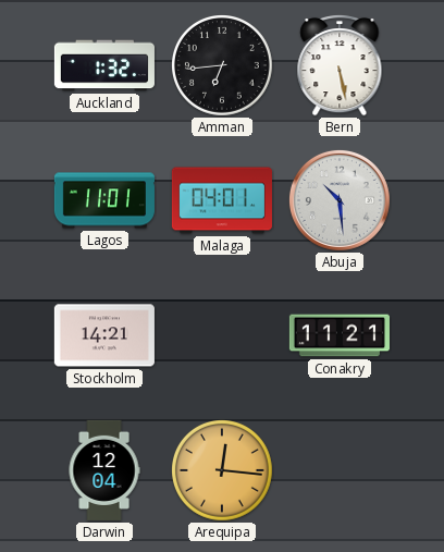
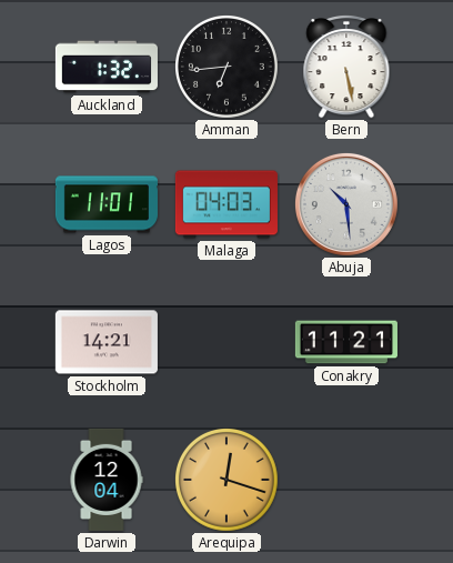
Malaga: 04:01 -> 04:03
Arequipa: 12:16 -> 12:18
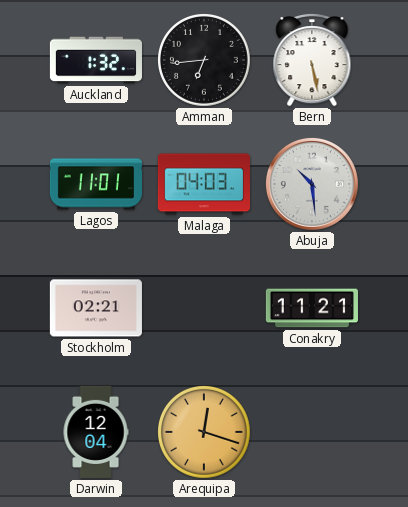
Stockholm: 14:21 -> 02:21
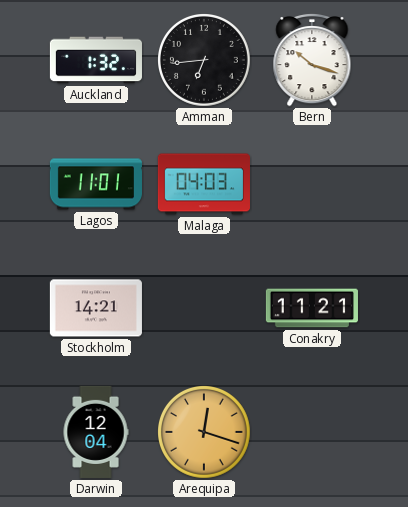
Bern: 5:28 -> 10:18
Abuja: 10:29 -> none
Stockholm: 02:21 -> 14:21
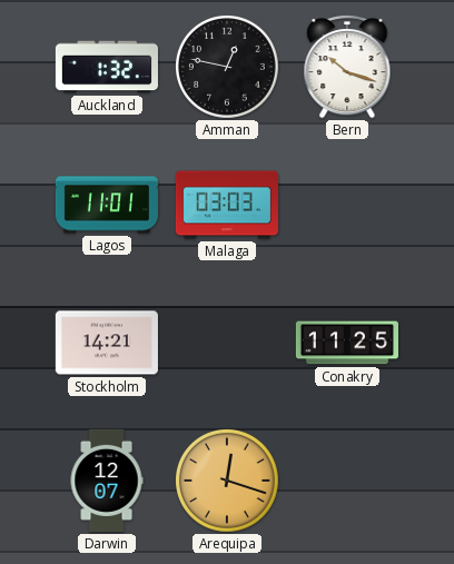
Amman: 6:44 -> 12:47
Malaga: 04:03 -> 03:03
Conakry: 11:21 -> 11:25
Darwin: 12:04 -> 12:07
